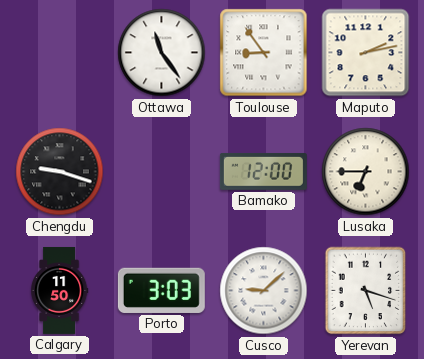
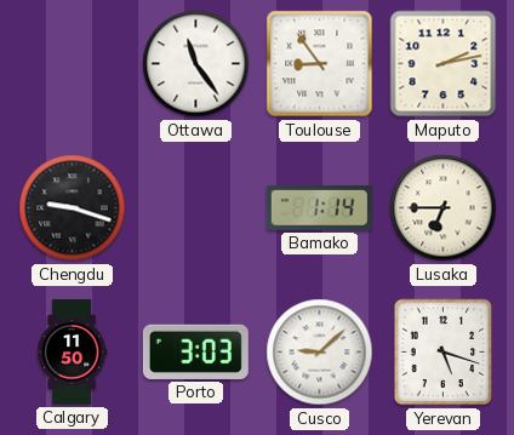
Bamako: 12:00 -> 1:14
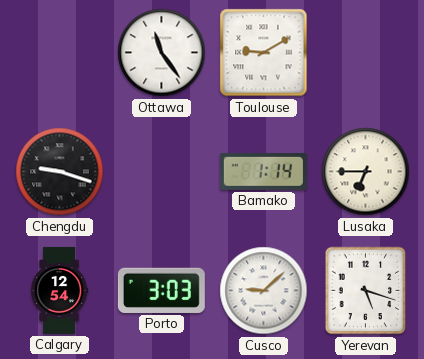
Toulouse: 8:54 -> 9:10
Maputo: 2:13 -> none
Calgary: 11:50 -> 12:54
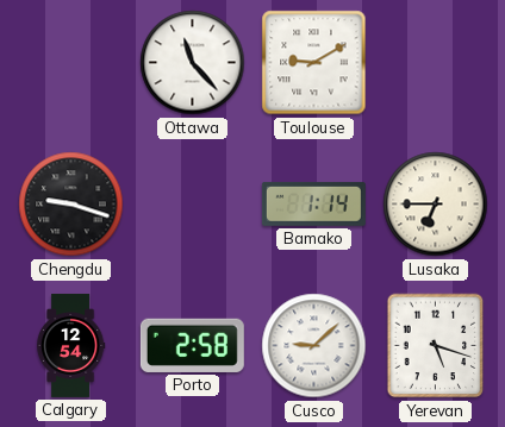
Ottawa: 11:24 -> 11:23
Porto: 3:03 -> 2:58
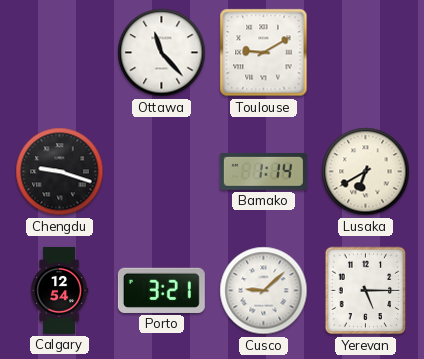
Lusaka: 6:45 -> 6:40
Porto: 2:58 -> 3:21
Yerevan: 5:18 -> 5:15
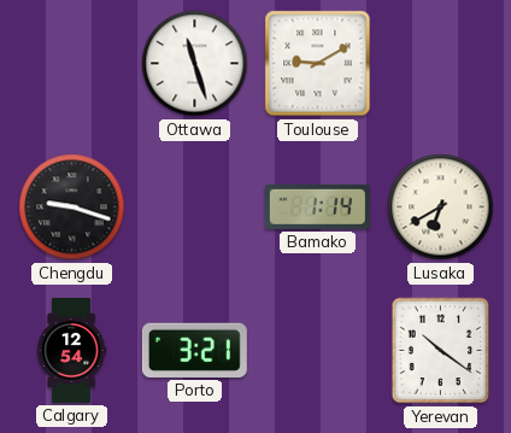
Ottawa: 11:23 -> 11:27
Cusco: 9:08 -> none
Yerevan: 5:15 -> 10:21
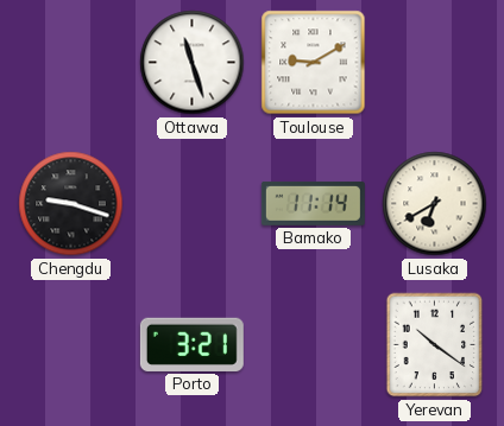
Bamako: 1:14 -> 11:14
Calgary: 12:54 -> none
